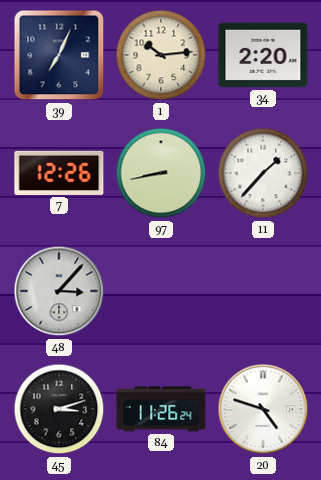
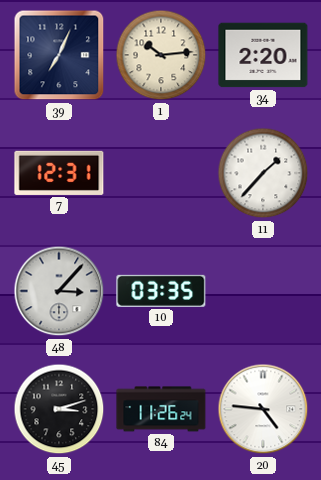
7: 12:26 -> 12:31
97: 8:43 -> none
10: none -> 03:35
20: 4:48 -> 4:46
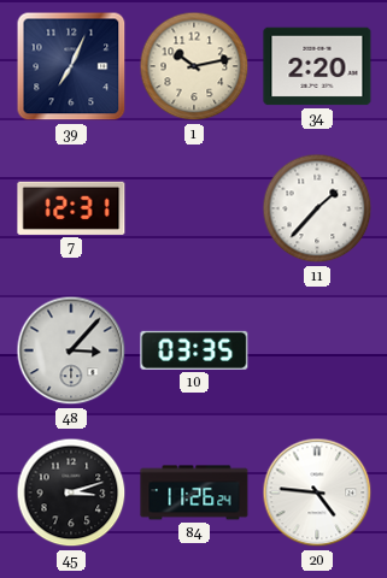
1: 10:14 -> 10:13
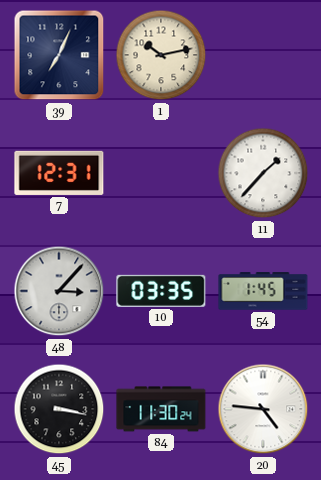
34: 2:20 -> none
54: none -> 1:45
45: 3:12 -> 3:17
84: 11:26 -> 11:30
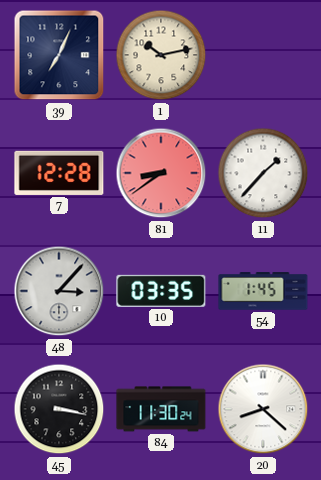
7: 12:31 -> 12:28
81: none -> 8:39
20: 4:46 -> 8:22
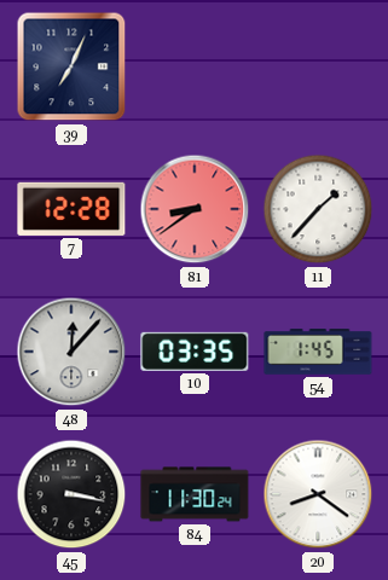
1: 10:13 -> none
48: 3:07 -> 12:07
20: 8:22 -> 8:21
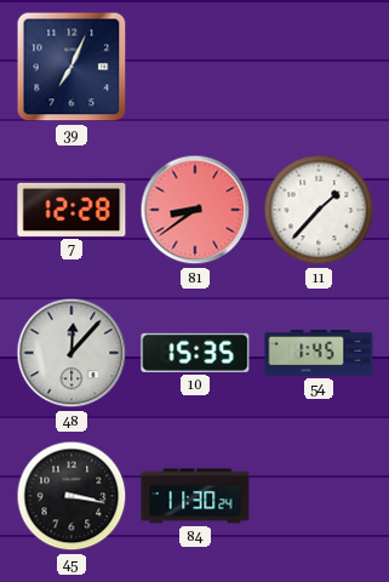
10: 03:35 -> 15:35
20: 8:21 -> none
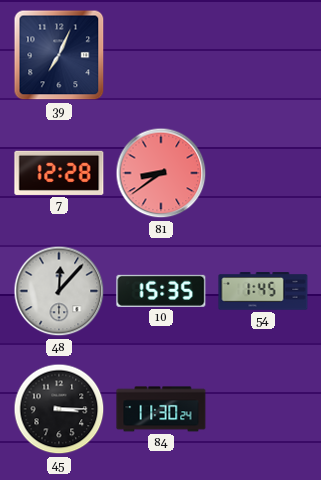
11: 1:37 -> none
45: 3:17 -> 3:15
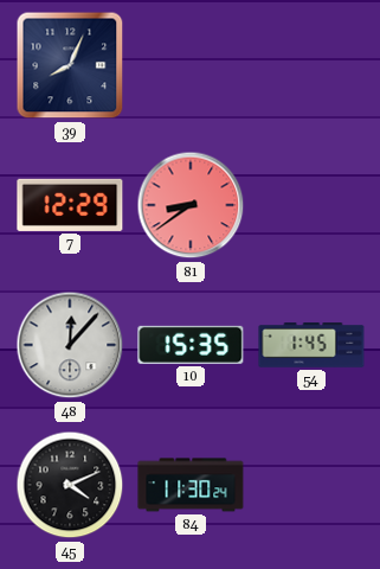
39: 7:04 -> 8:04
7: 12:28 -> 12:29
45: 3:15 -> 4:11
